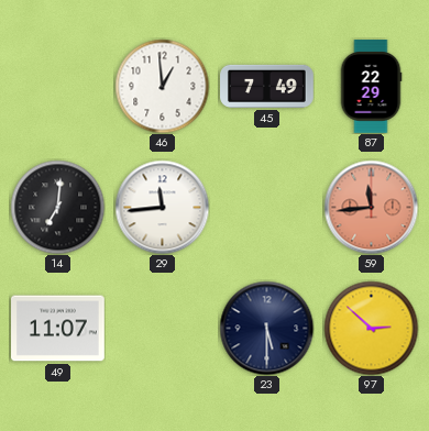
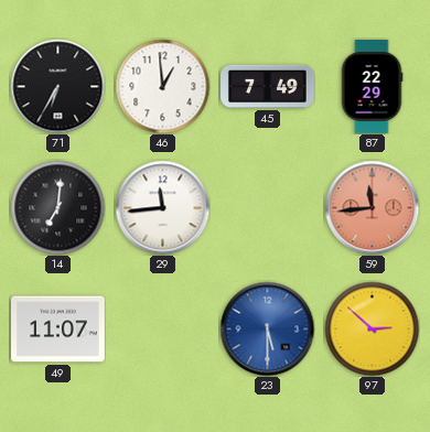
71: none -> 6:35
23 dial: navy -> blue
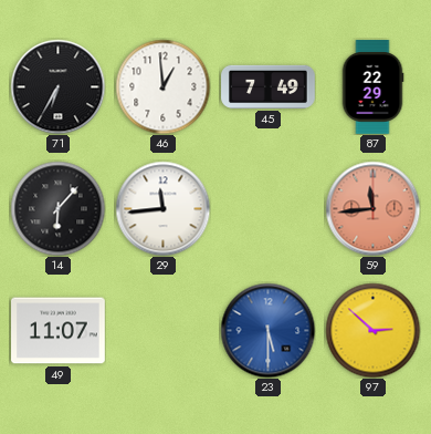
14: 7:01 -> 6:07
